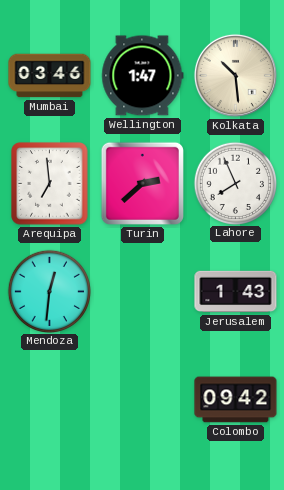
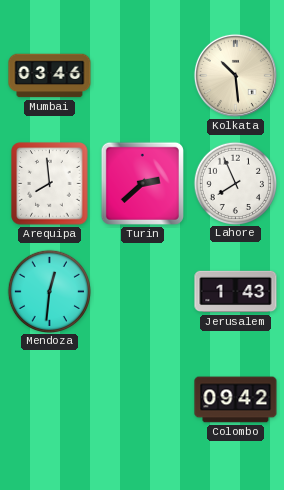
Wellington: 1:47 -> none
Arequipa: 6:59 -> 7:59
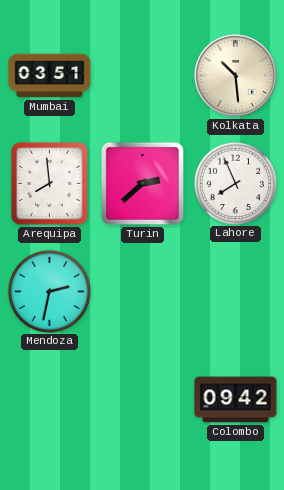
Mumbai: 03:46 -> 03:51
Mendoza: 12:31 -> 2:32
Jerusalem: 1:43 -> none
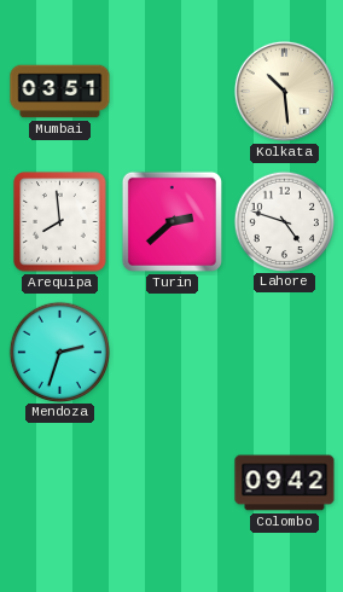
Lahore: 7:56 -> 4:48
Mendoza: 2:32 -> 2:33
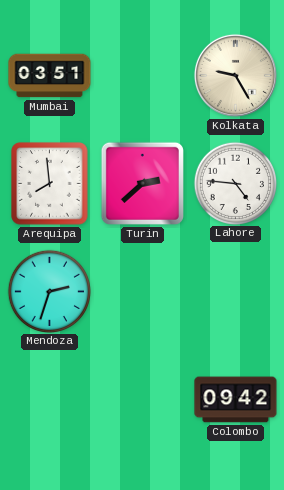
Kolkata: 10:29 -> 9:25
Lahore: 4:48 -> 4:46
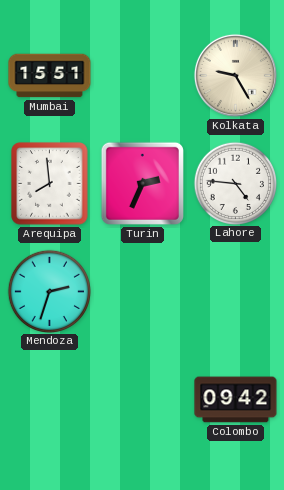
Mumbai: 03:51 -> 15:51
Turin: 2:38 -> 2:34
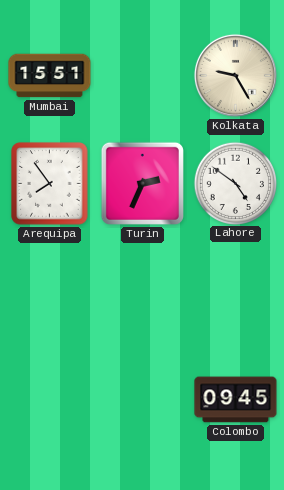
Arequipa: 7:59 -> 7:54
Lahore: 4:46 -> 4:51
Mendoza: 2:33 -> none
Colombo: 09:42 -> 09:45
